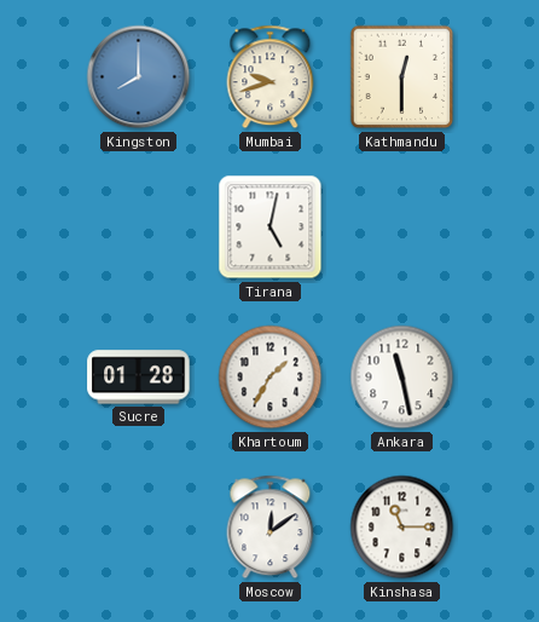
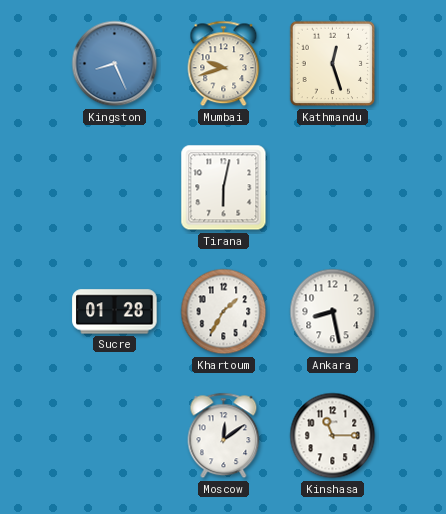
Kingston: 8:00 -> 8:26
Kathmandu: 12:30 -> 12:27
Tirana: 5:02 -> 6:02
Ankara: 11:28 -> 8:28
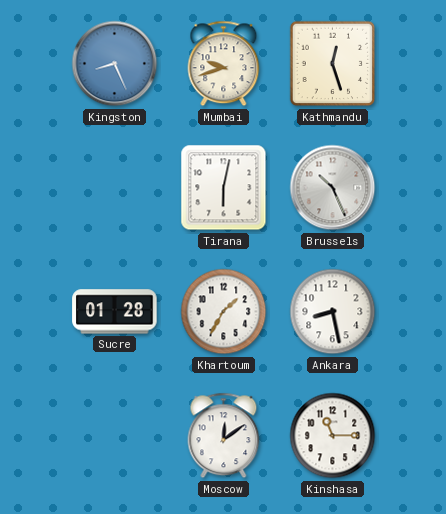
Brussels: none -> 10:26
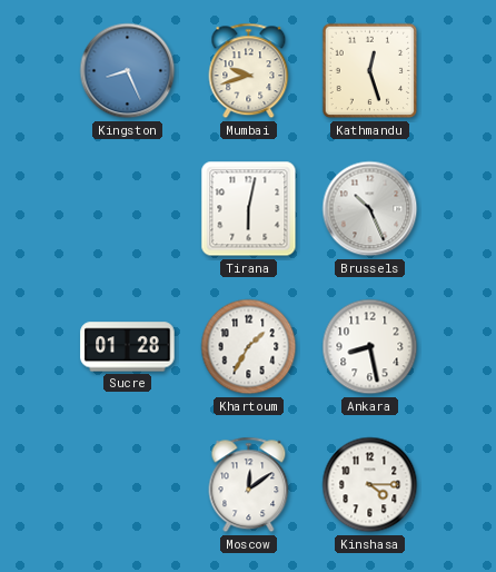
Kinshasa: 11:15 -> 4:15
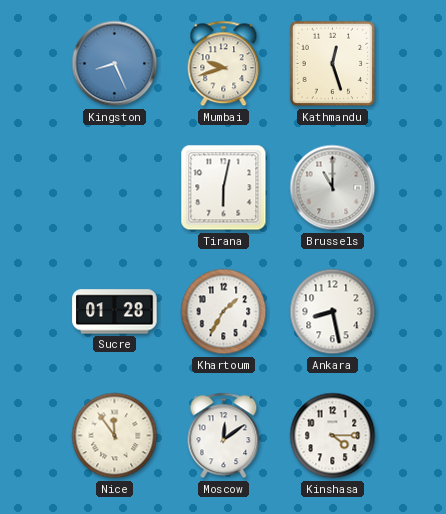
Brussels: 10:26 -> 11:00
Nice: none -> 11:54
